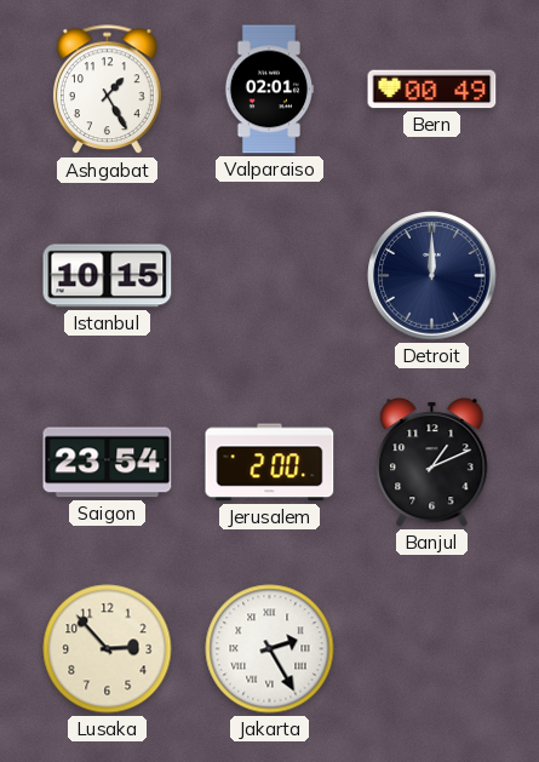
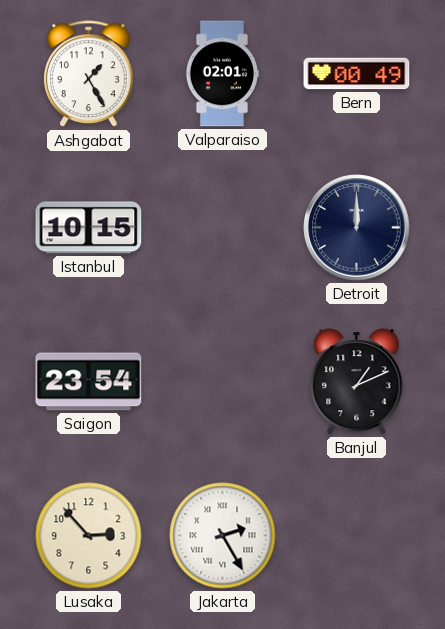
Jerusalem: 2:00 -> none
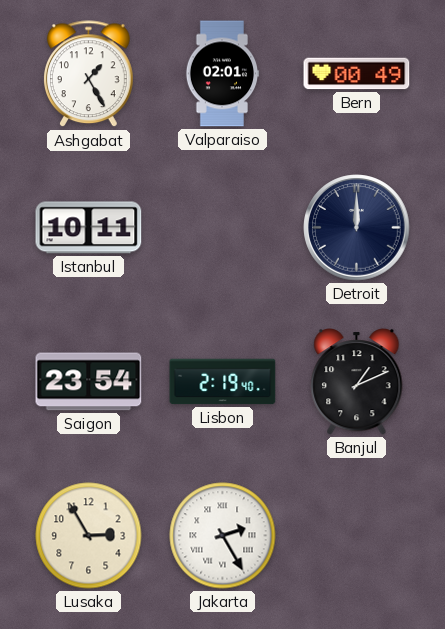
Istanbul: 10:15 -> 10:11
Lisbon: none -> 2:19
Lusaka: 2:53 -> 2:55
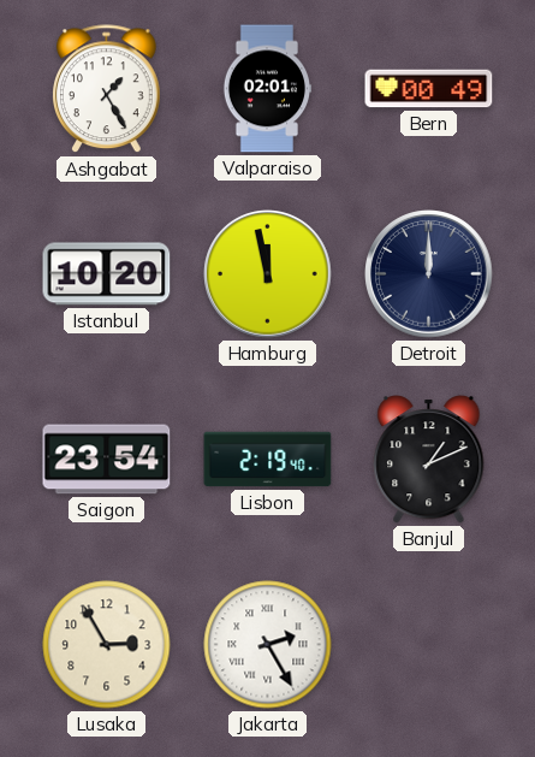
Istanbul: 10:11 -> 10:20
Hamburg: none -> 11:58
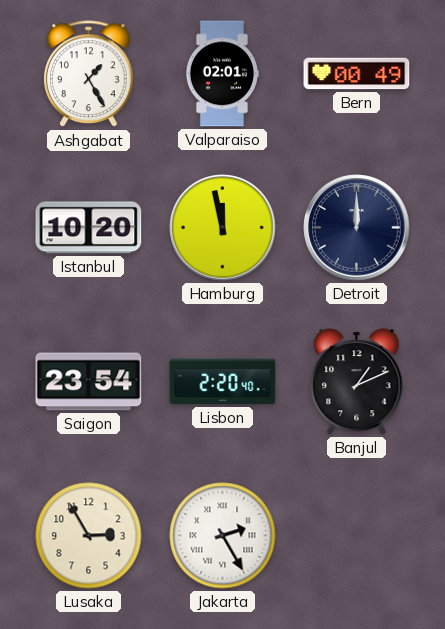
Lisbon: 2:19 -> 2:20
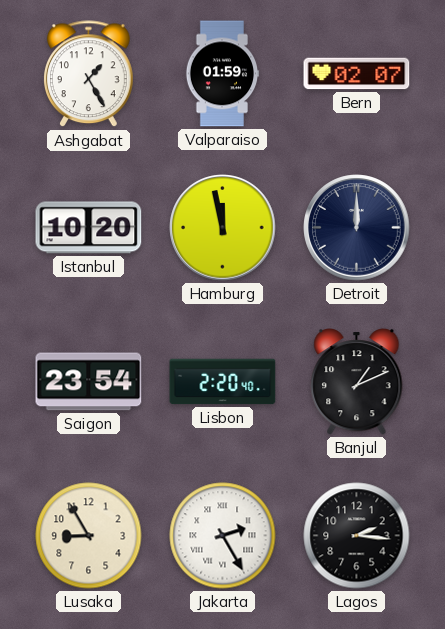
Valparaiso: 02:01 -> 01:59
Bern: 00:49 -> 02:07
Lusaka: 2:55 -> 8:55
Lagos: none -> 2:16
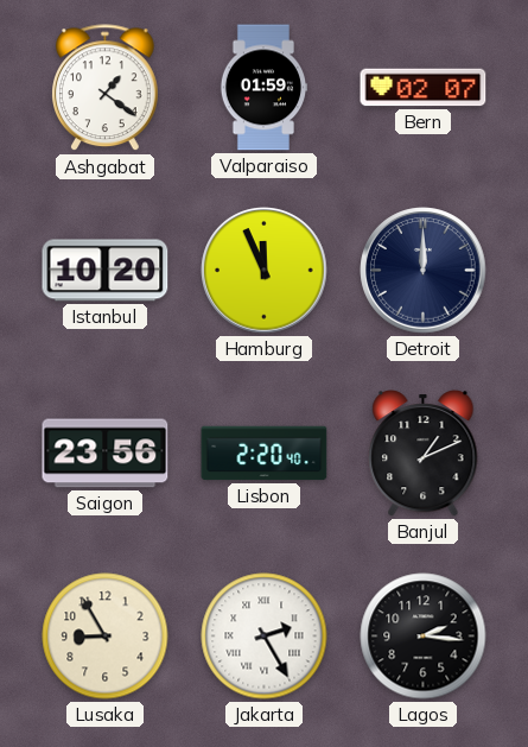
Ashgabat: 1:25 -> 1:21
Hamburg: 11:58 -> 11:56
Saigon: 23:54 -> 23:56
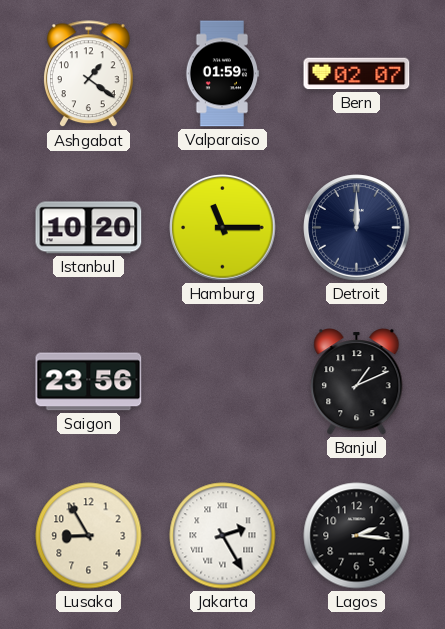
Hamburg: 11:56 -> 11:15
Lisbon: 2:20 -> none
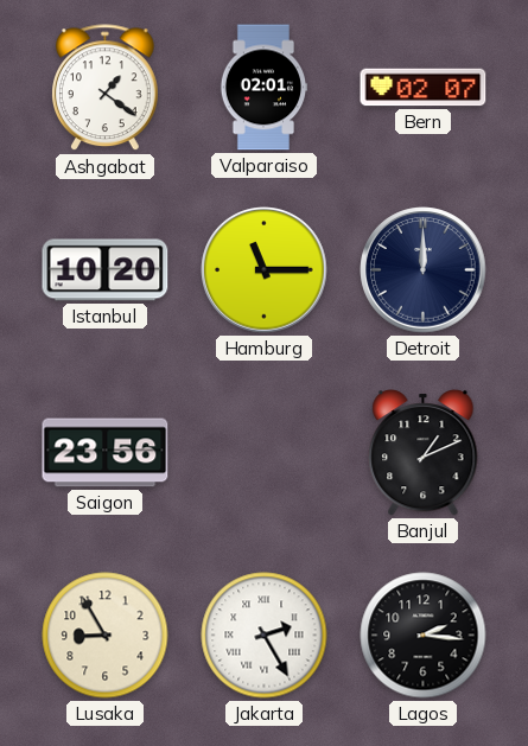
Valparaiso: 01:59 -> 02:01
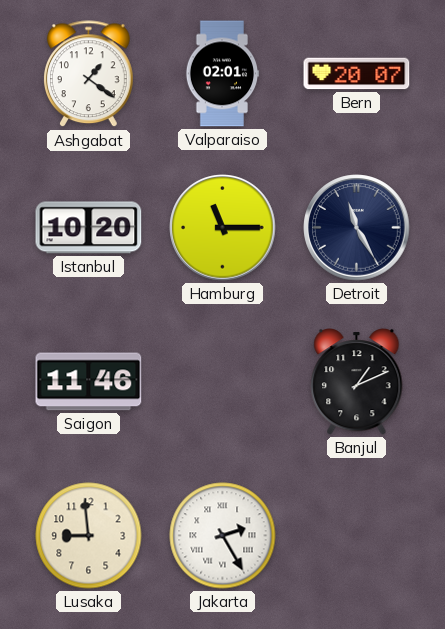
Bern: 02:07 -> 20:07
Detroit: 12:00 -> 11:25
Saigon: 23:56 -> 11:46
Lusaka: 8:55 -> 8:59
Lagos: 2:16 -> none
